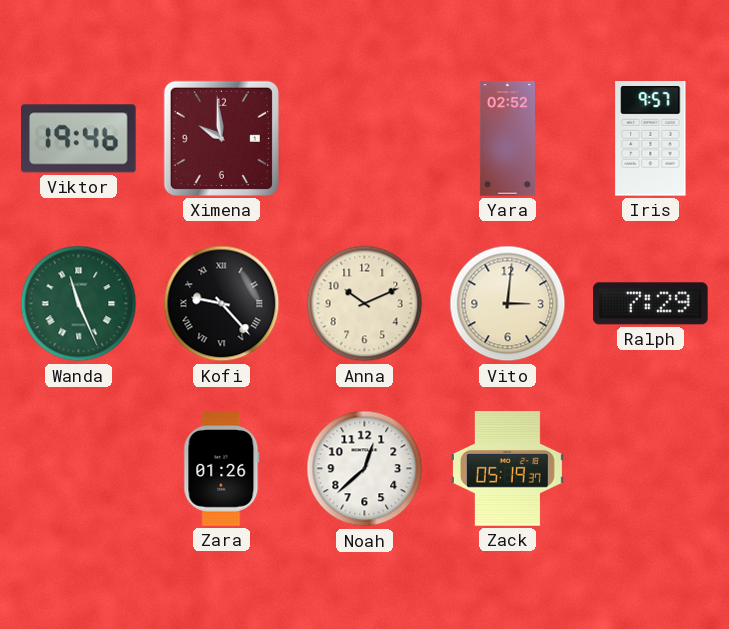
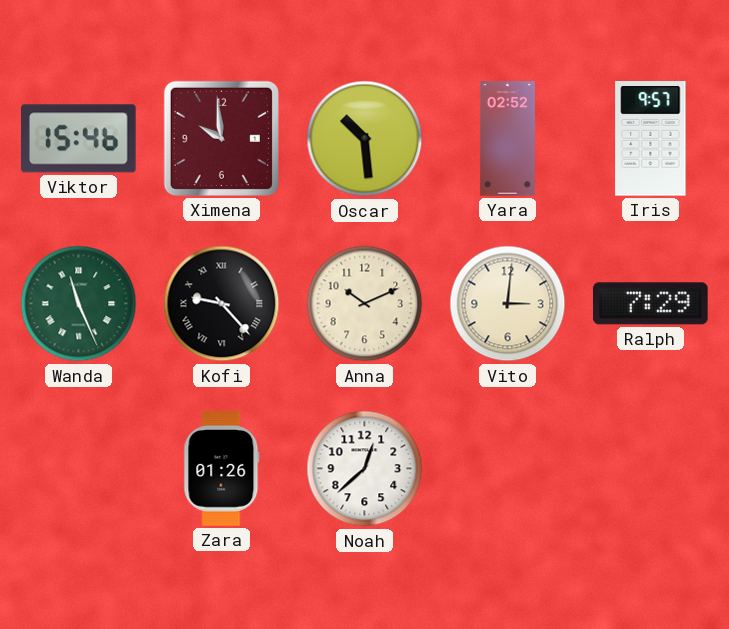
Viktor: 19:46 -> 15:46
Oscar: none -> 10:29
Zack: 05:19 -> none
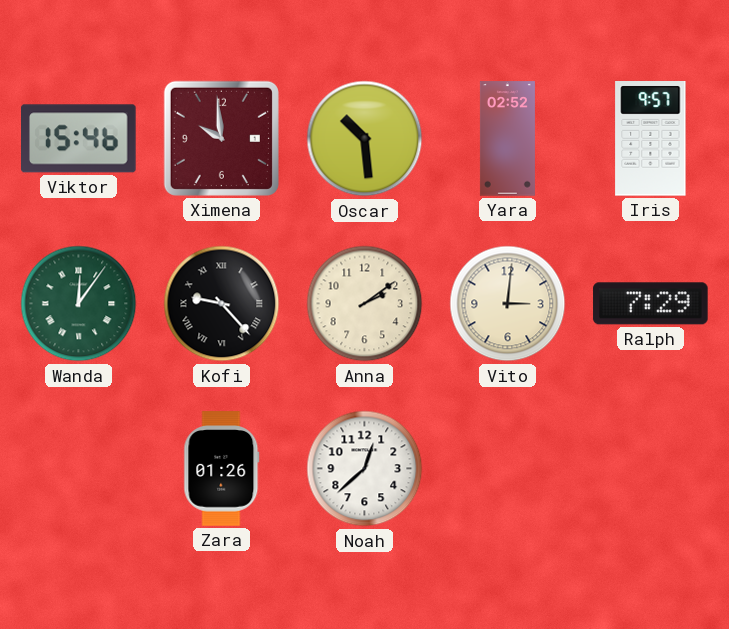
Wanda: 11:26 -> 12:06
Anna: 10:11 -> 2:09
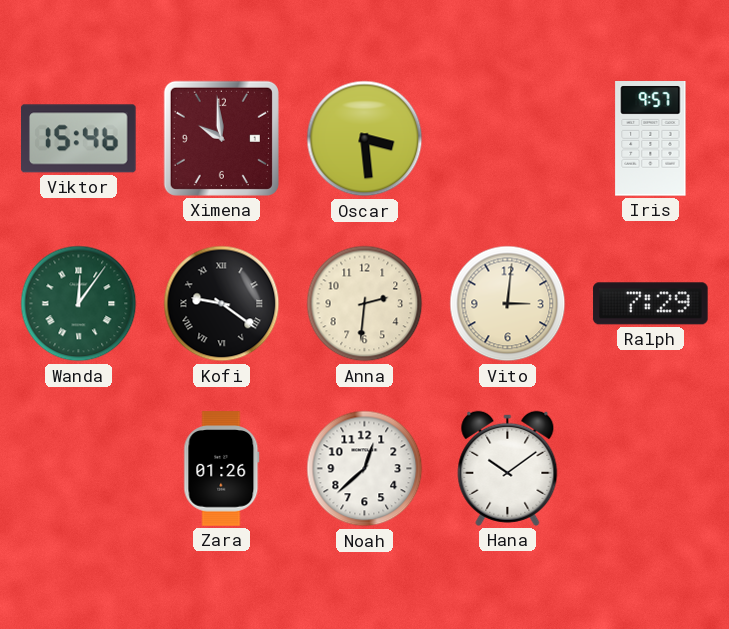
Oscar: 10:29 -> 3:29
Yara: 02:52 -> none
Kofi: 9:23 -> 9:21
Anna: 2:09 -> 2:31
Hana: none -> 10:09
